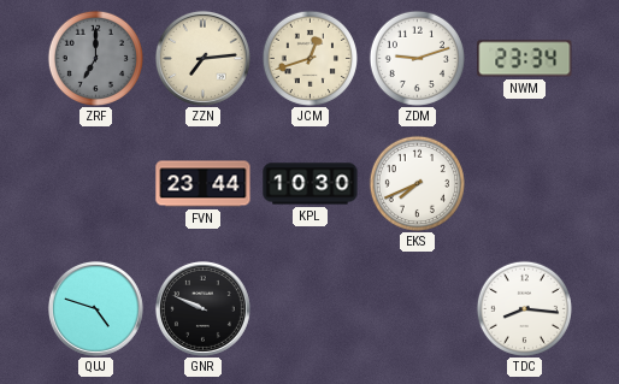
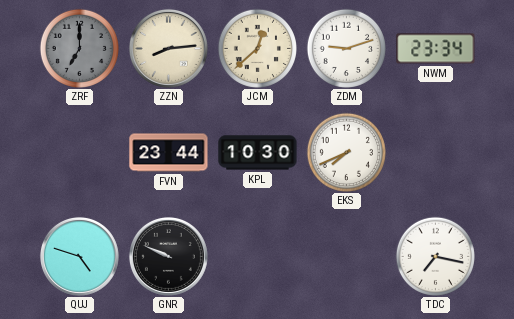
ZZN: 7:14 -> 8:14
JCM: 12:42 -> 12:38
TDC: 8:16 -> 7:17
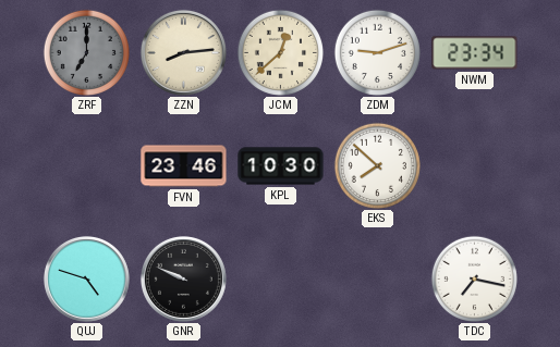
FVN: 23:44 -> 23:46
EKS: 7:41 -> 7:52
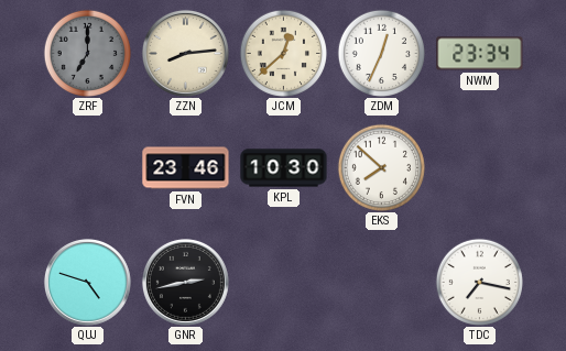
ZDM: 9:12 -> 12:34
GNR: 9:49 -> 2:43
